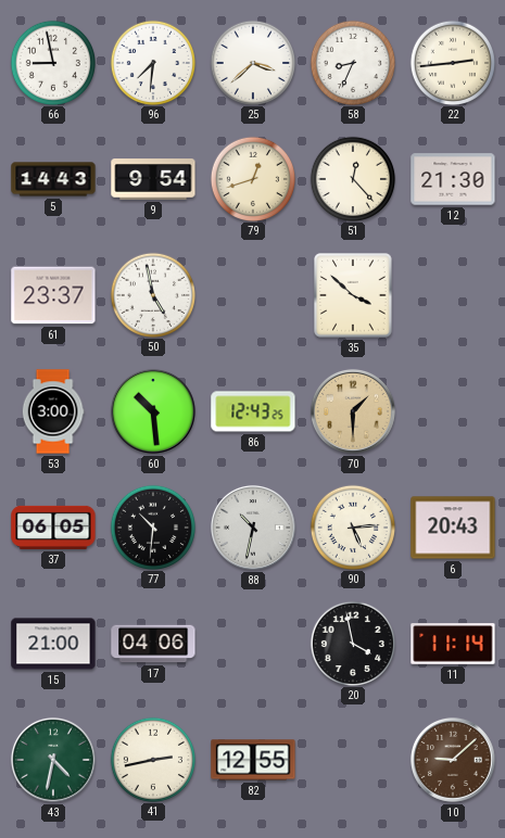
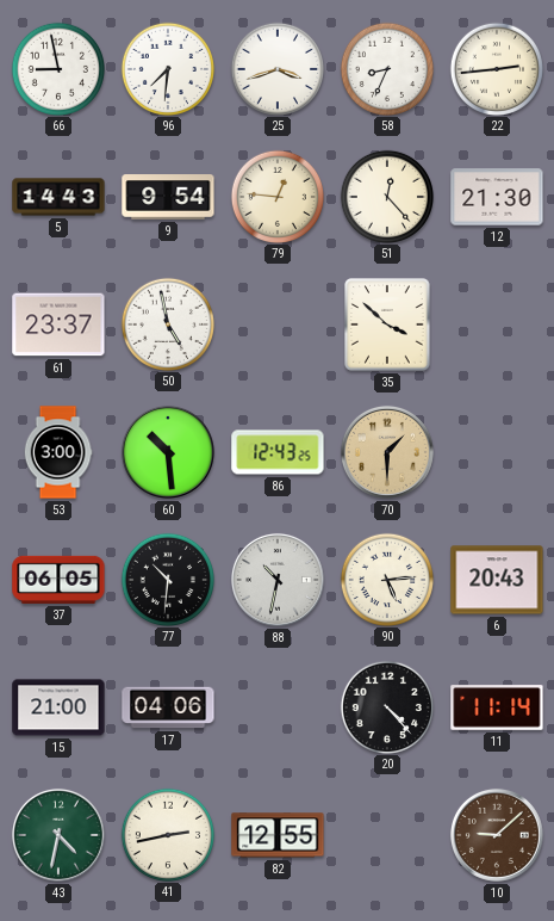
25: 3:38 -> 3:42
79: 12:42 -> 12:46
20: 3:58 -> 4:23
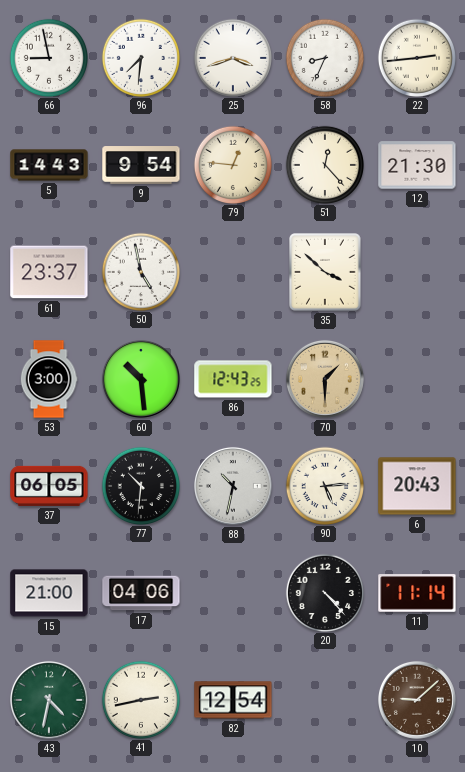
82: 12:55 -> 12:54
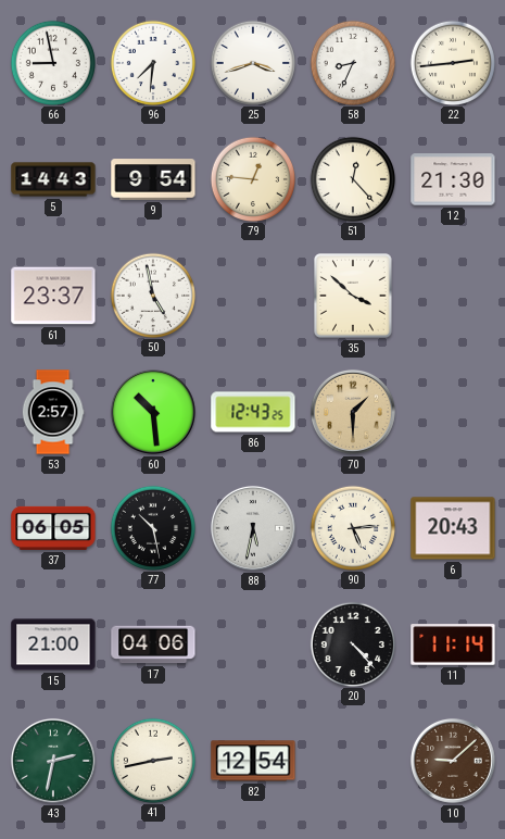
53: 3:00 -> 2:57
77: 10:31 -> 10:28
88: 10:32 -> 5:32
43: 4:32 -> 2:32
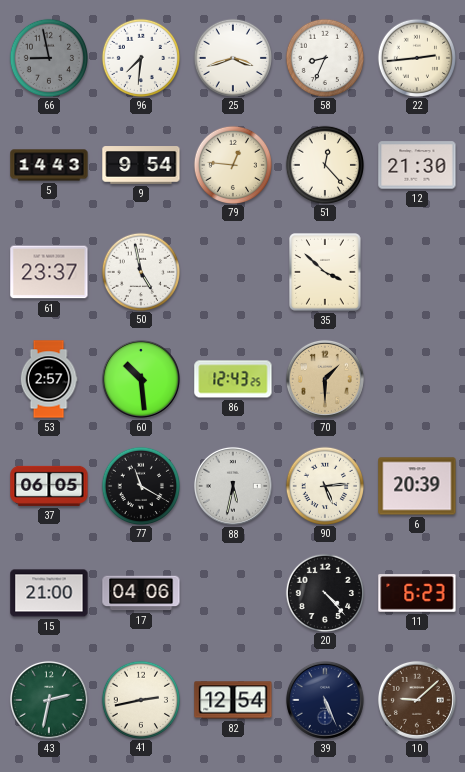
66 dial: white -> grey
77: 10:28 -> 11:20
6: 20:43 -> 20:39
11: 11:14 -> 6:23
39: none -> 5:26
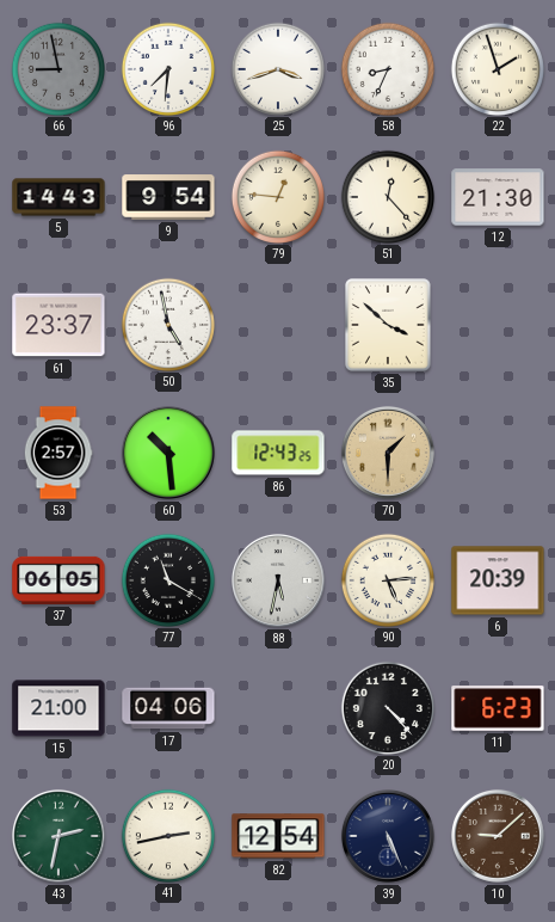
22: 2:44 -> 1:57
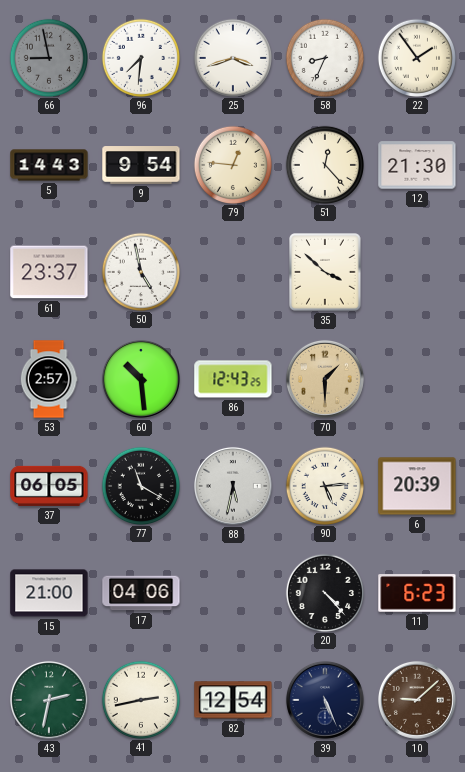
22: 1:57 -> 1:54
